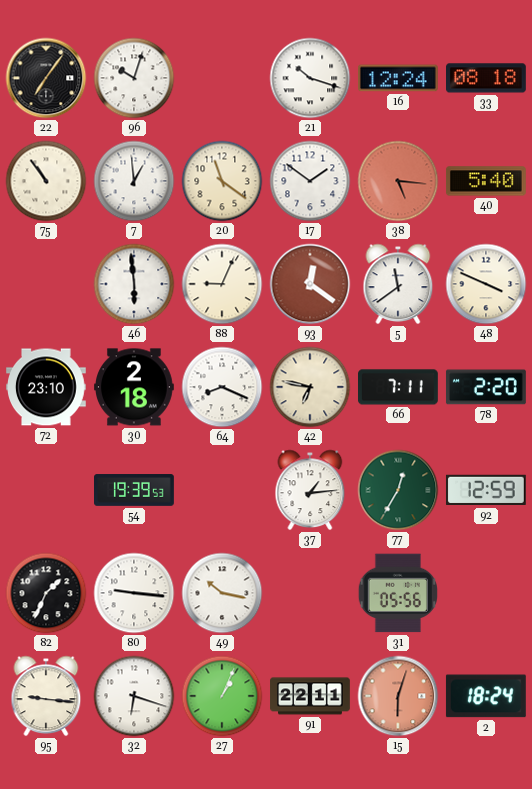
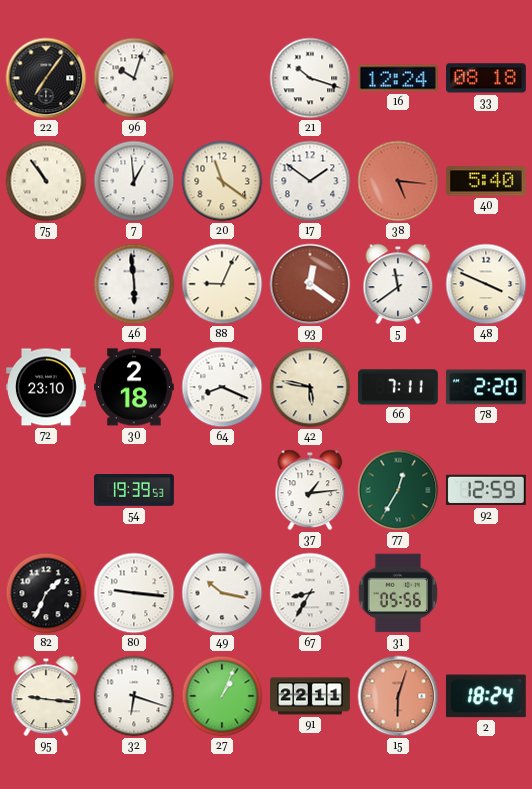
42: 6:47 -> 5:47
67: none -> 8:35
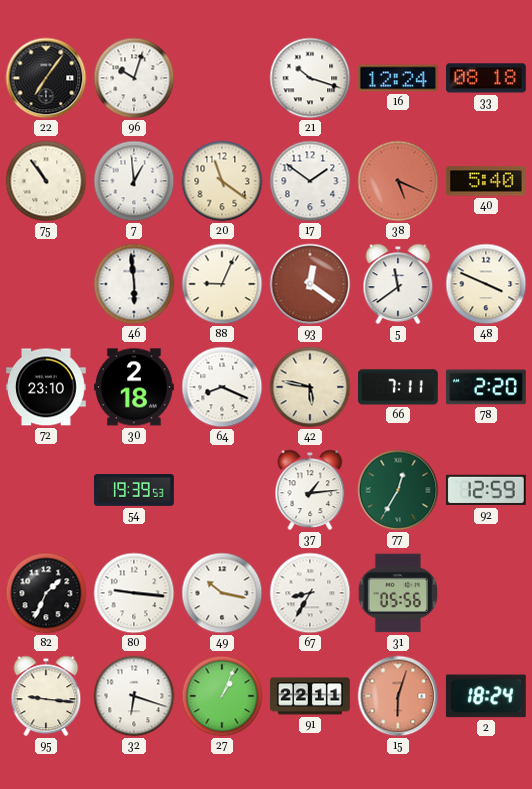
38: 5:16 -> 5:19
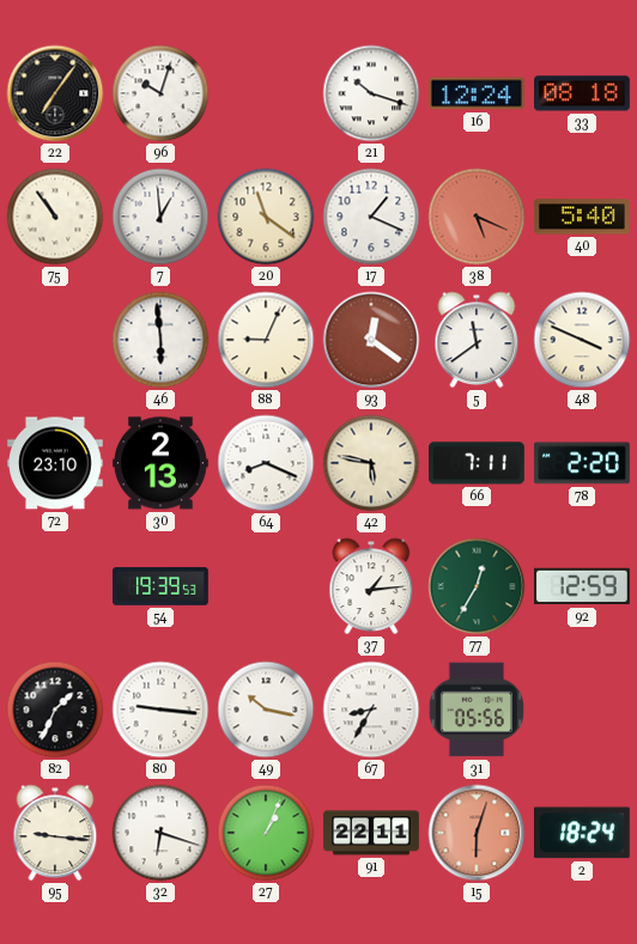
17: 1:51 -> 1:19
30: 2:18 -> 2:13
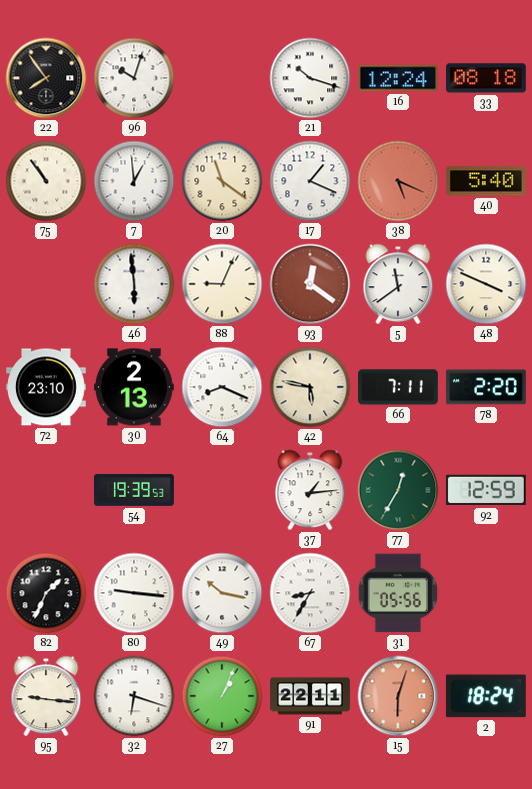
22: 7:06 -> 7:54
